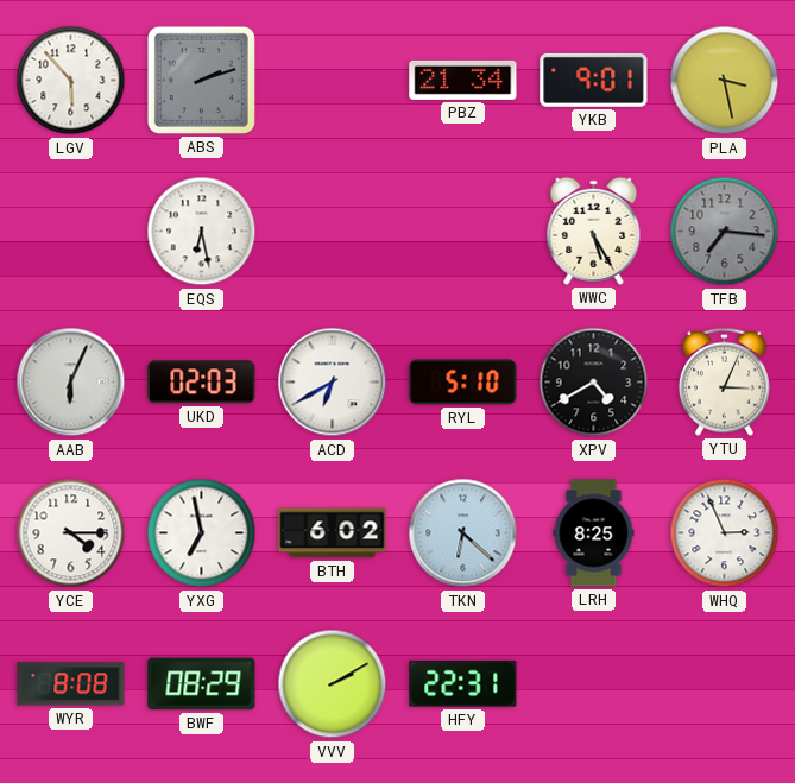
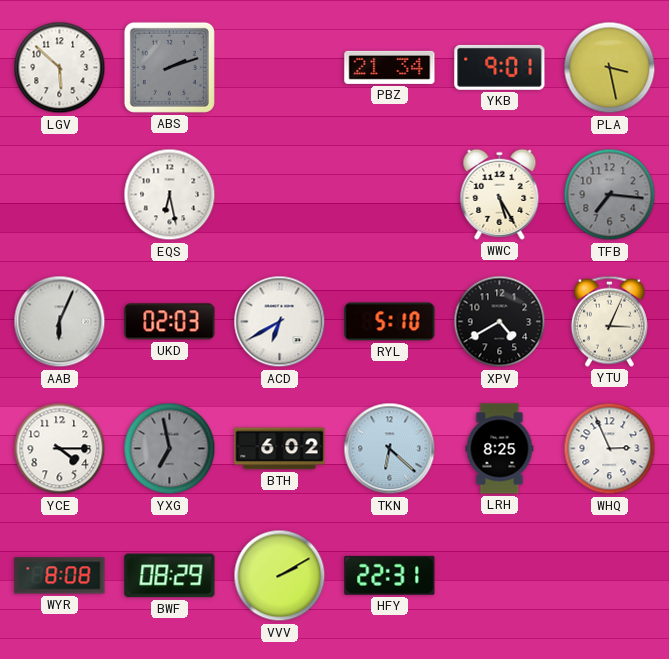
LGV: 5:53 -> 5:52
YXG dial: white -> grey
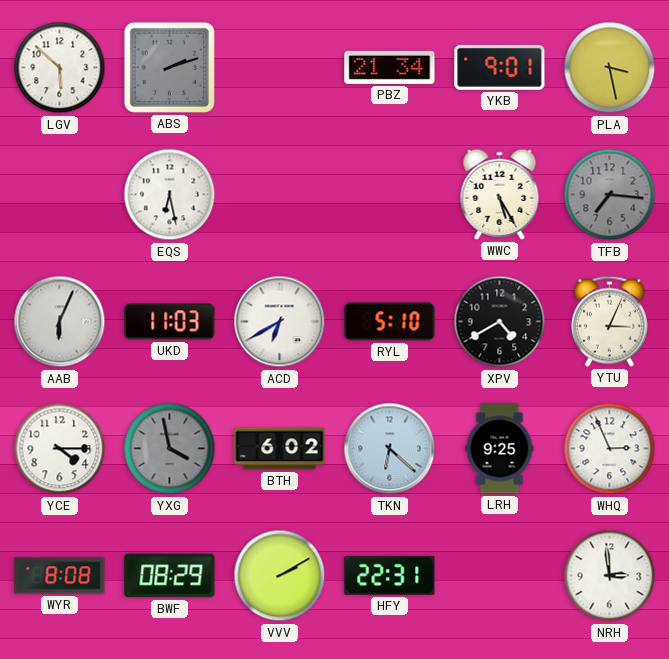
UKD: 02:03 -> 11:03
YXG: 6:58 -> 3:58
LRH: 8:25 -> 9:25
NRH: none -> 2:59
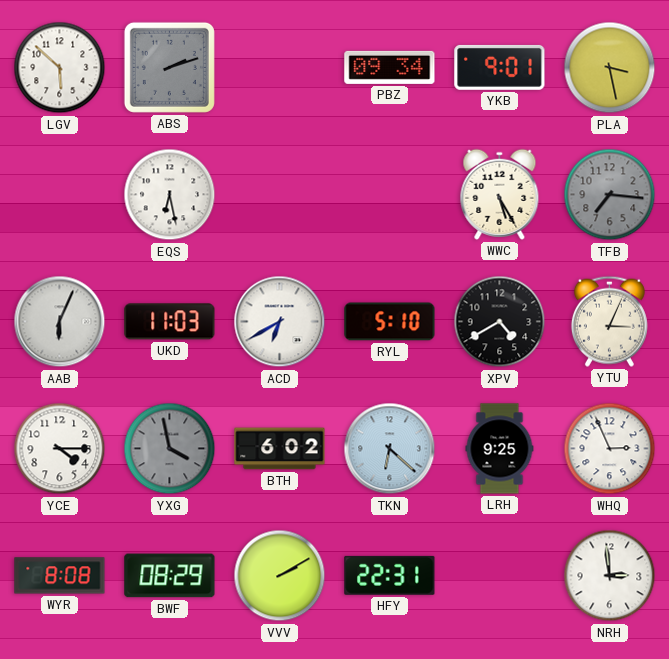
PBZ: 21:34 -> 09:34
